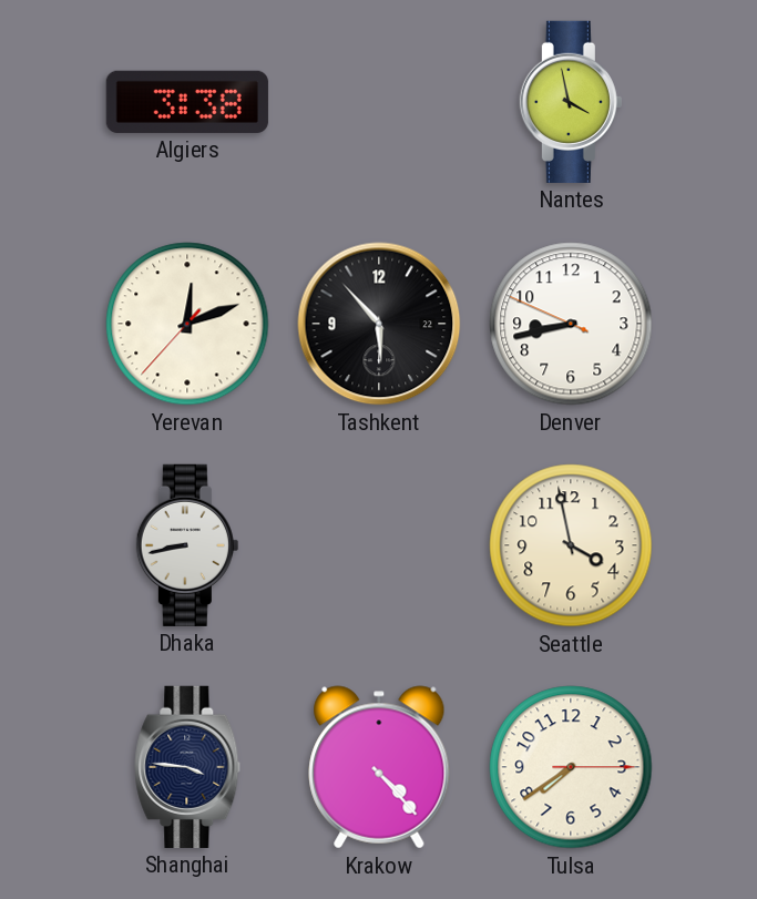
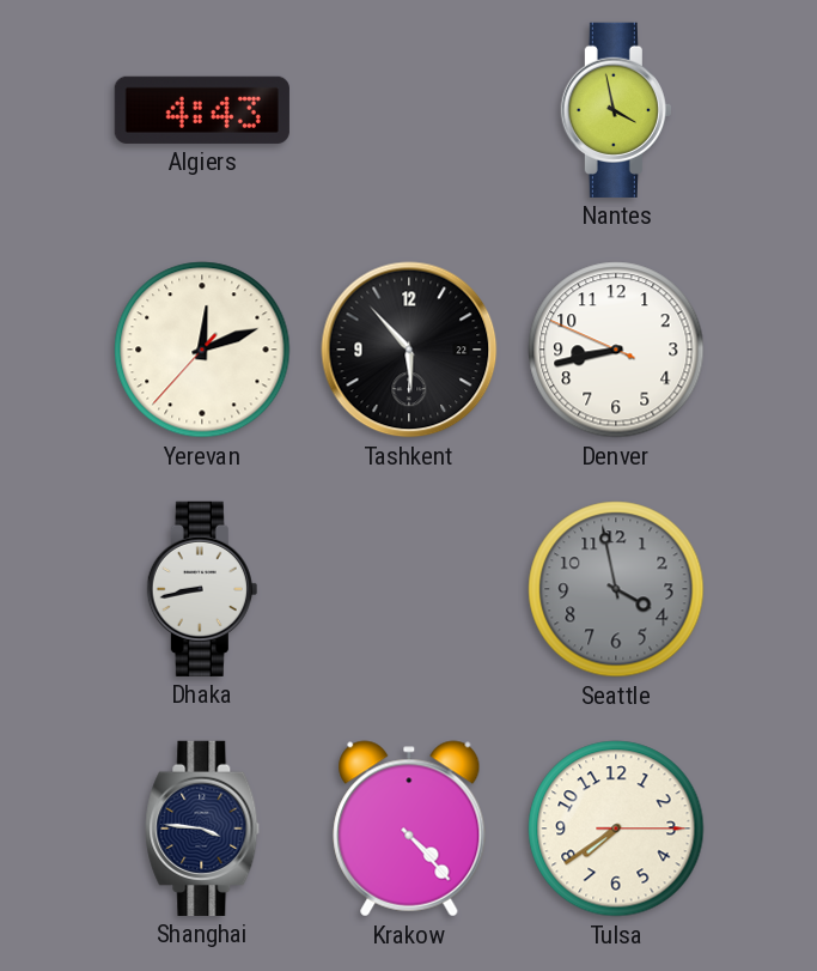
Algiers: 3:38 -> 4:43
Seattle dial: cream -> grey
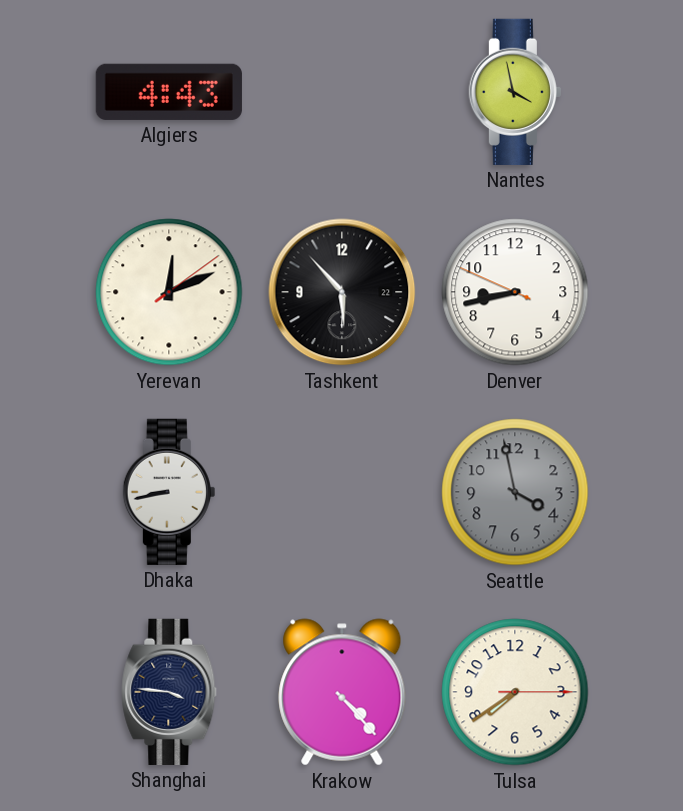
Yerevan: 12:11:37 -> 12:11:09
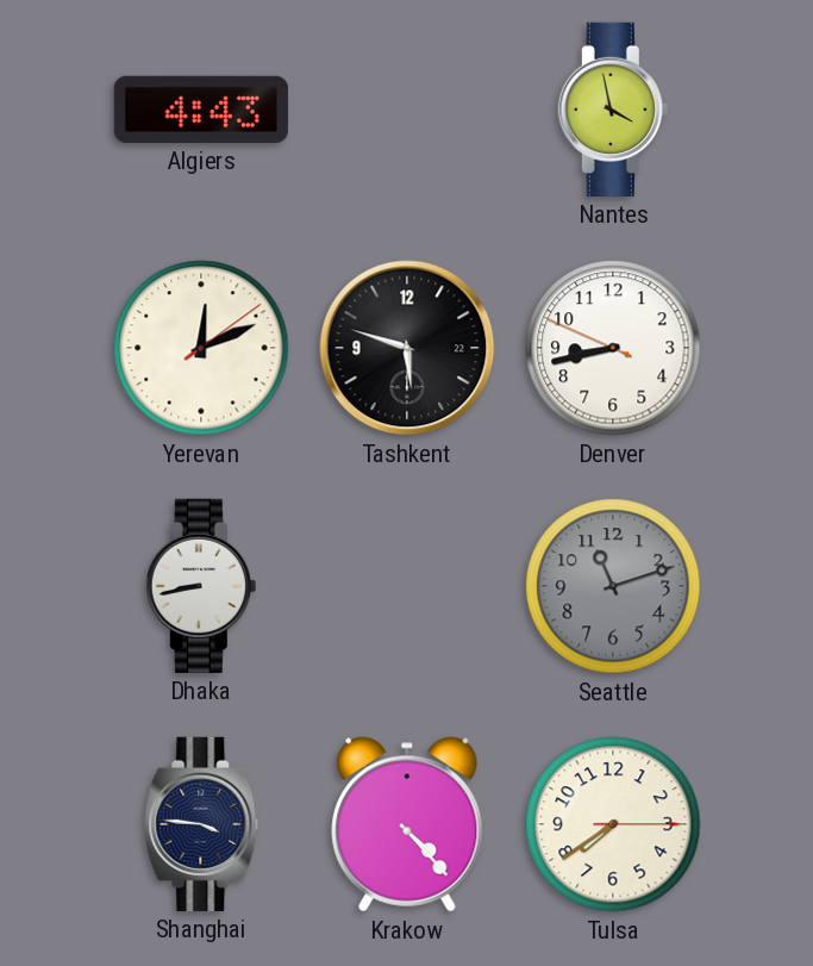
Tashkent: 5:53 -> 5:48
Seattle: 3:58 -> 11:12
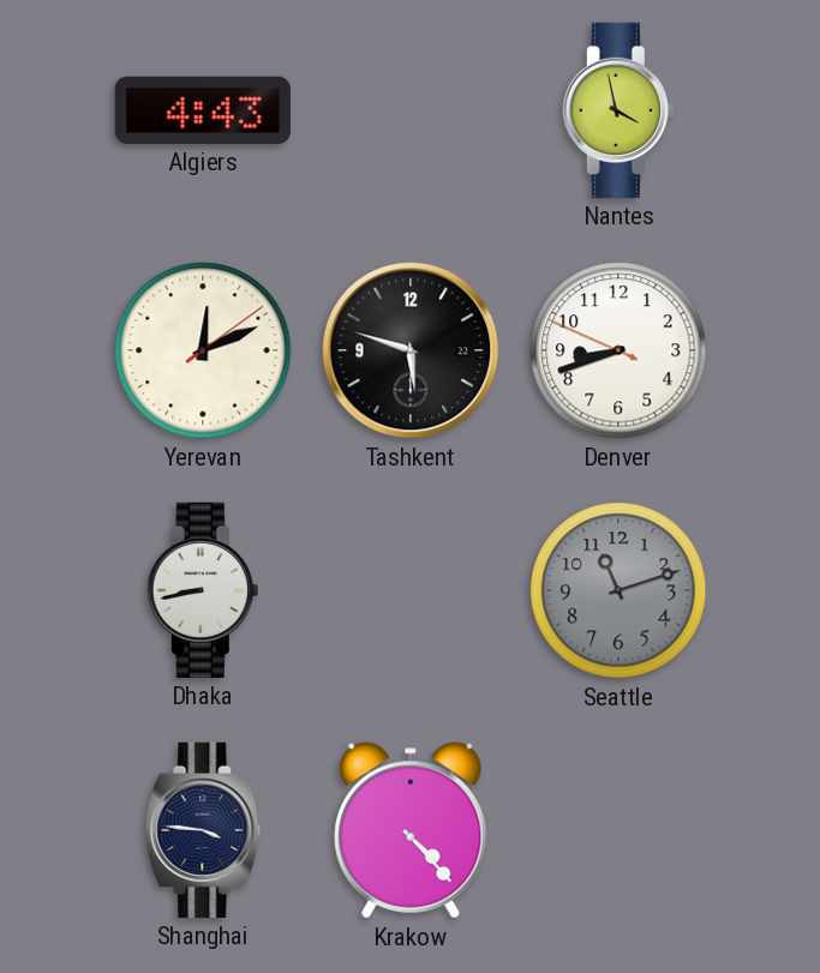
Denver: 8:42 -> 8:41
Tulsa: 7:39 -> none
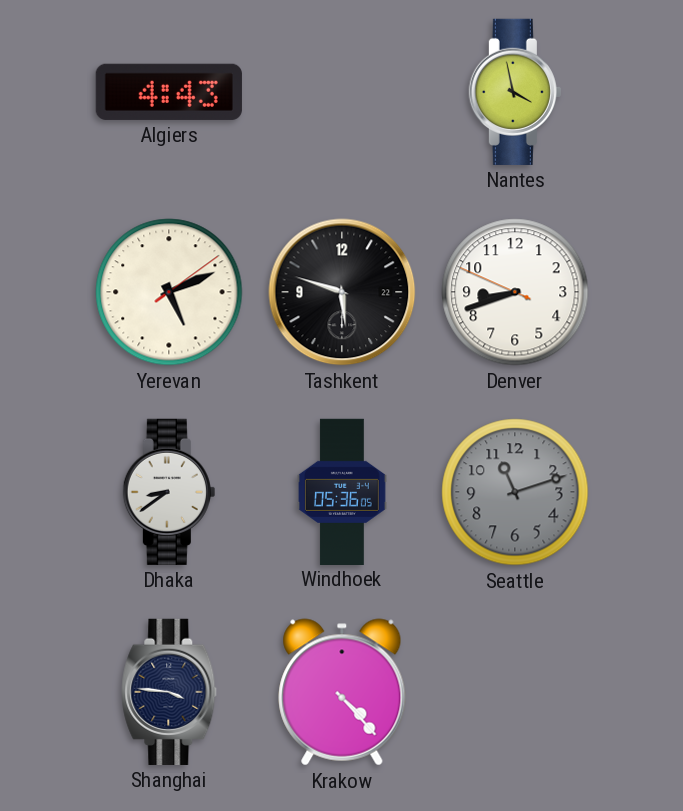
Yerevan: 12:11 -> 5:11
Dhaka: 8:43 -> 8:39
Windhoek: none -> 05:36
